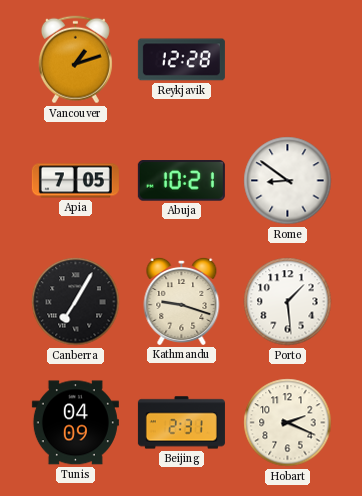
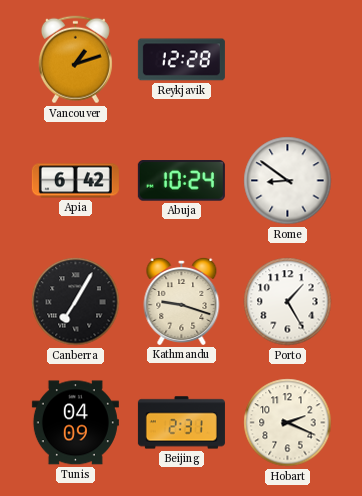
Apia: 7:05 -> 6:42
Abuja: 10:21 -> 10:24
Porto: 1:29 -> 1:25
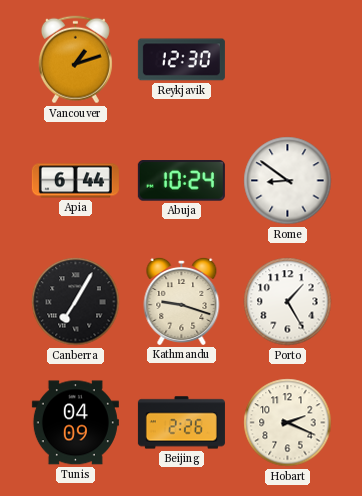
Reykjavik: 12:28 -> 12:30
Apia: 6:42 -> 6:44
Beijing: 2:31 -> 2:26
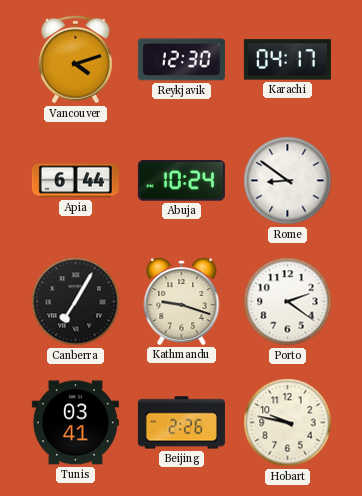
Vancouver: 1:12 -> 4:12
Karachi: none -> 04:17
Porto: 1:25 -> 2:21
Tunis: 04:09 -> 03:41
Hobart: 2:19 -> 9:47
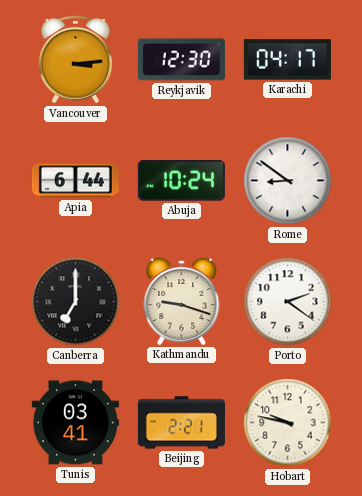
Vancouver: 4:12 -> 3:14
Canberra: 7:05 -> 7:00
Beijing: 2:26 -> 2:21
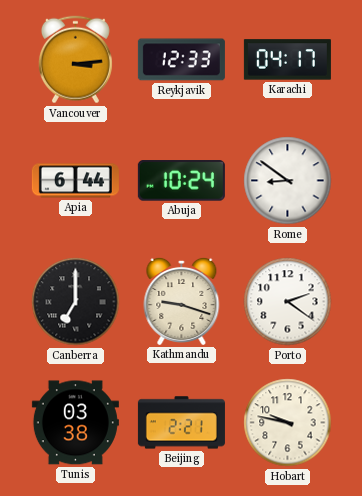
Reykjavik: 12:30 -> 12:33
Tunis: 03:41 -> 03:38
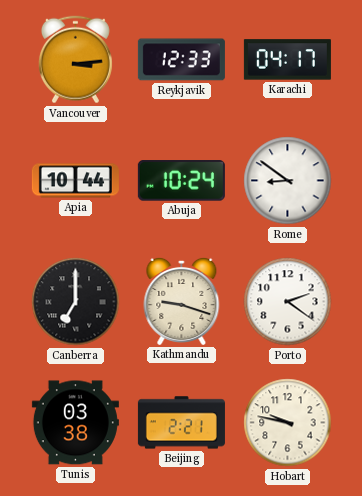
Apia: 6:44 -> 10:44
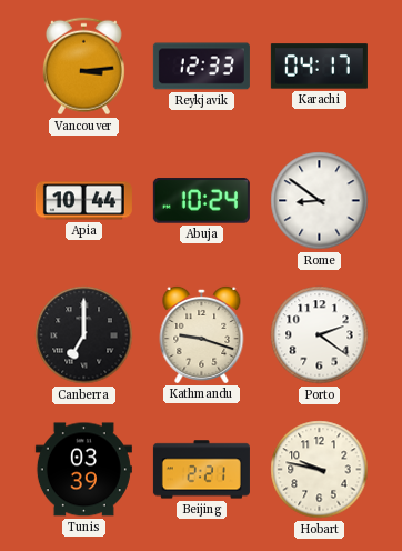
Tunis: 03:38 -> 03:39
